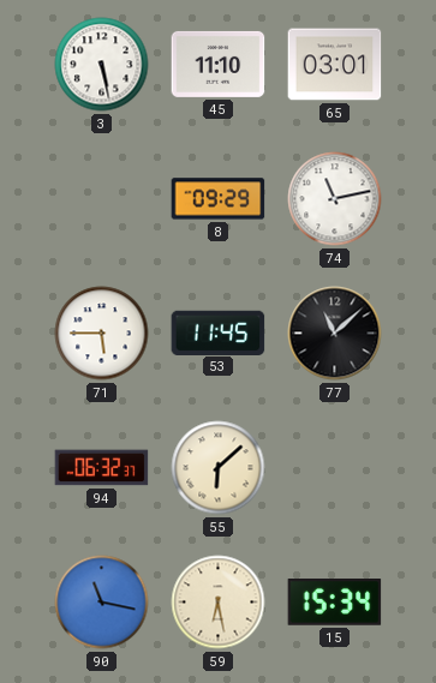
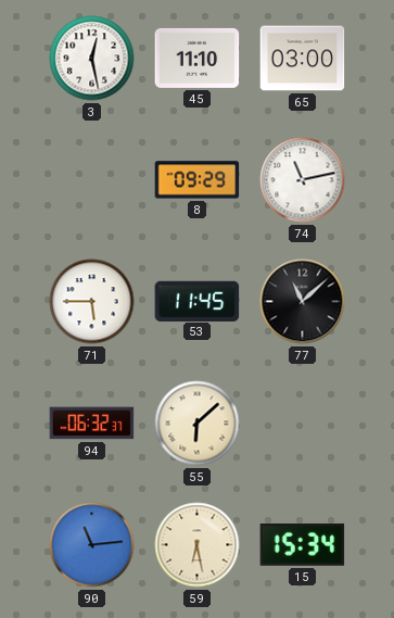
3: 5:28 -> 12:28
65: 03:01 -> 03:00
90: 11:17 -> 11:14
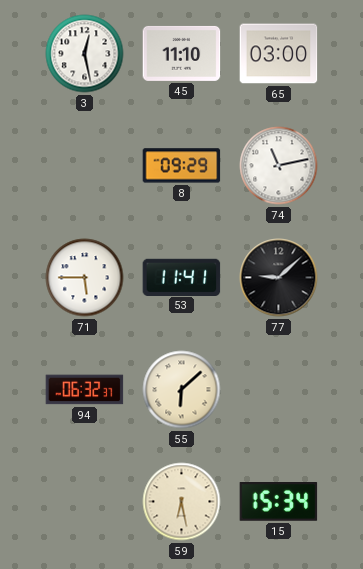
53: 11:45 -> 11:41
77: 11:08 -> 9:08
90: 11:14 -> none
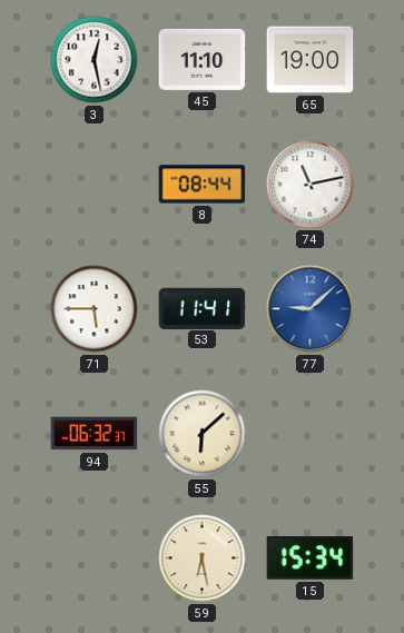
65: 03:00 -> 19:00
8: 09:29 -> 08:44
77 dial: black -> blue
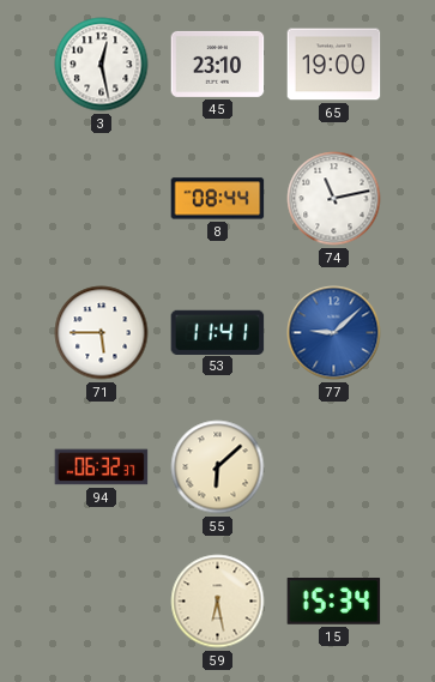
45: 11:10 -> 23:10
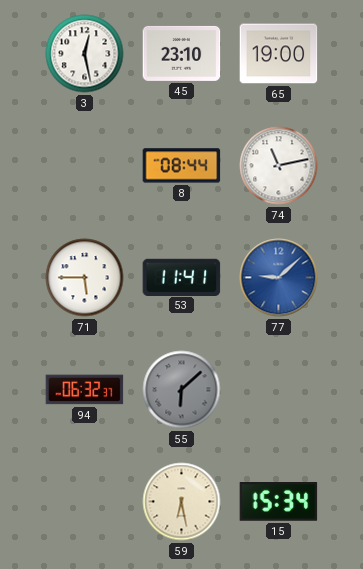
55 dial: cream -> grey
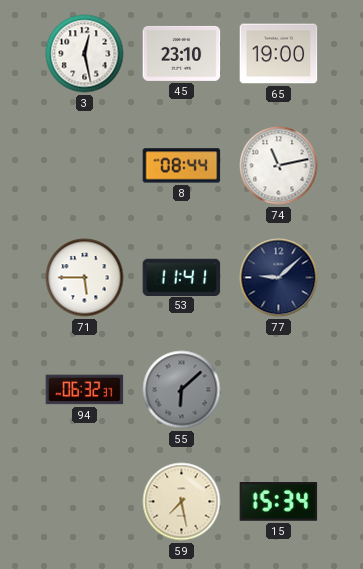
77 dial: blue -> navy
59: 6:28 -> 7:28
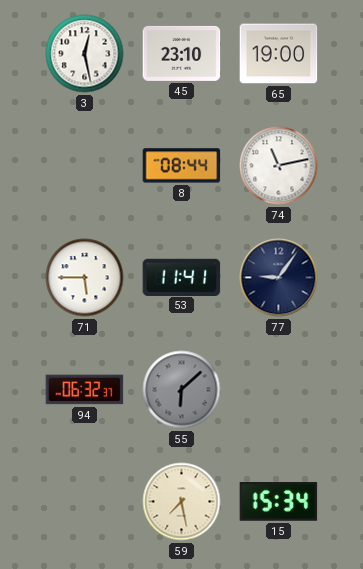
77: 9:08 -> 9:06
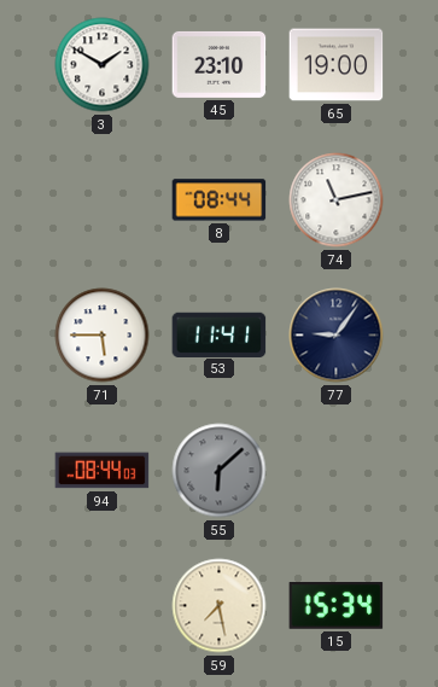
3: 12:28 -> 1:50
94: 06:32 -> 08:44
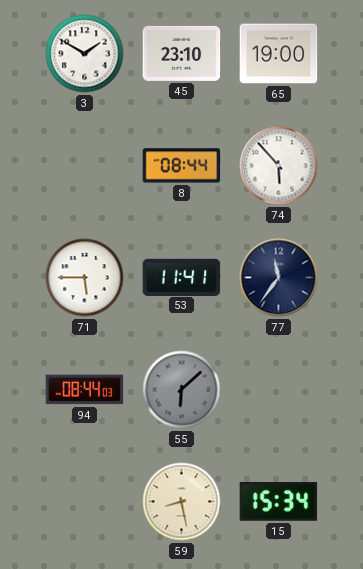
74: 11:13 -> 5:53
77: 9:06 -> 11:36
59: 7:28 -> 8:28
